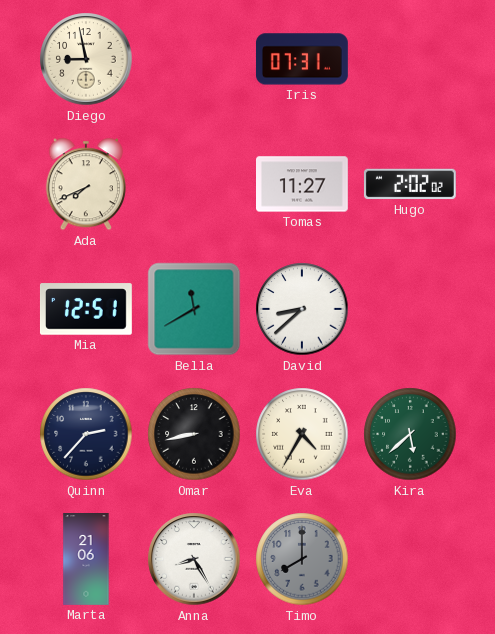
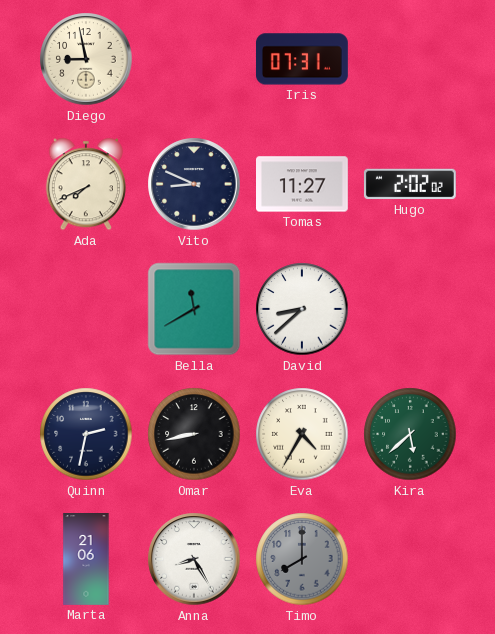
Vito: none -> 8:49
Mia: 12:51 -> none
Quinn: 2:37 -> 2:32
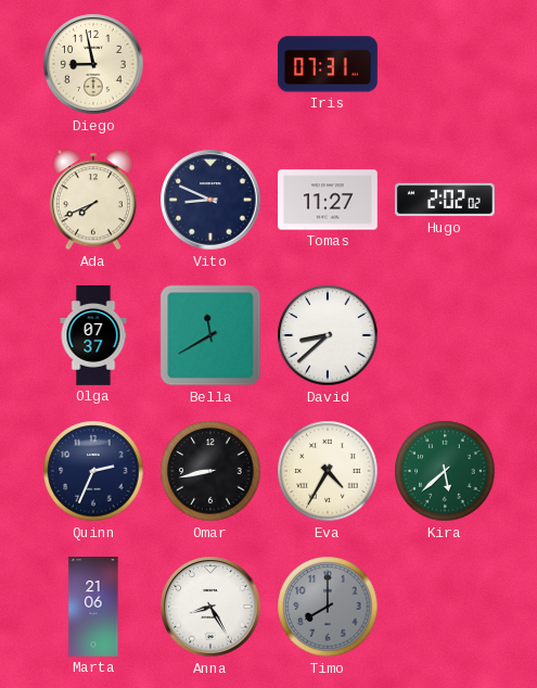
Olga: none -> 07:37
Quinn: 2:32 -> 2:34
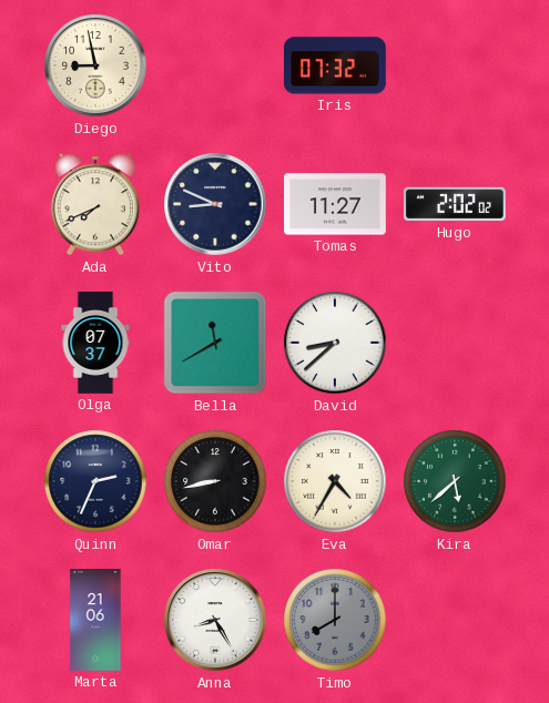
Iris: 07:31 -> 07:32
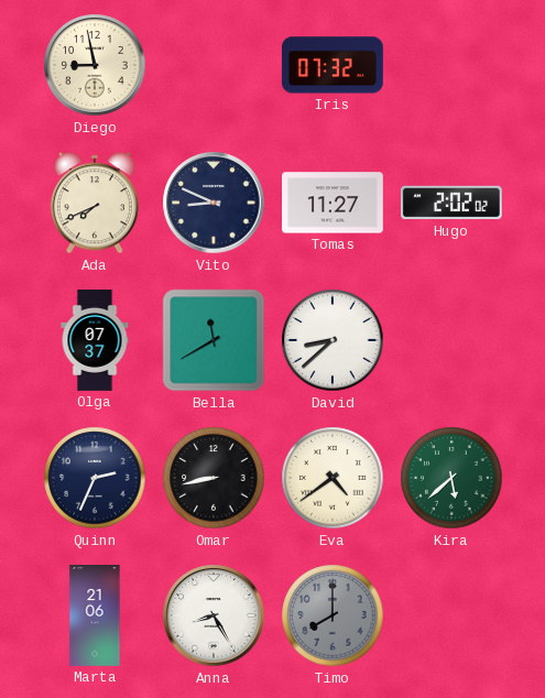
Eva: 4:35 -> 4:39
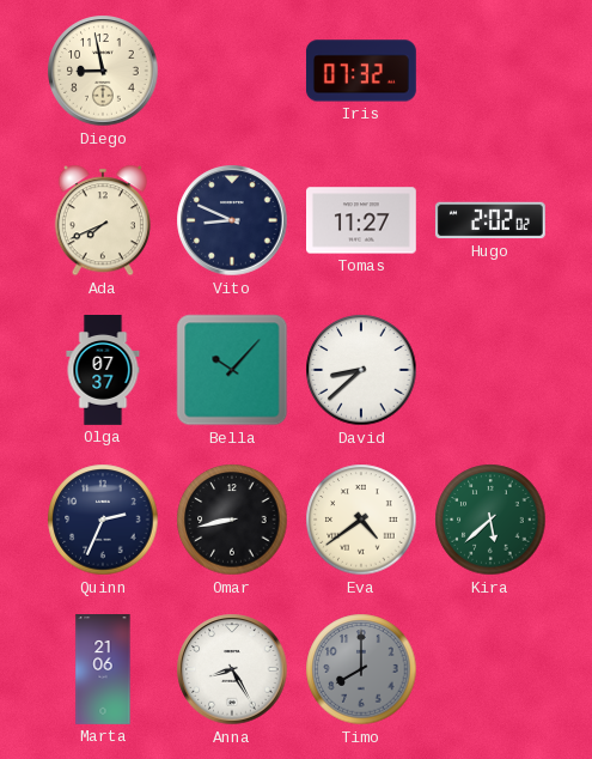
Bella: 11:40 -> 10:07
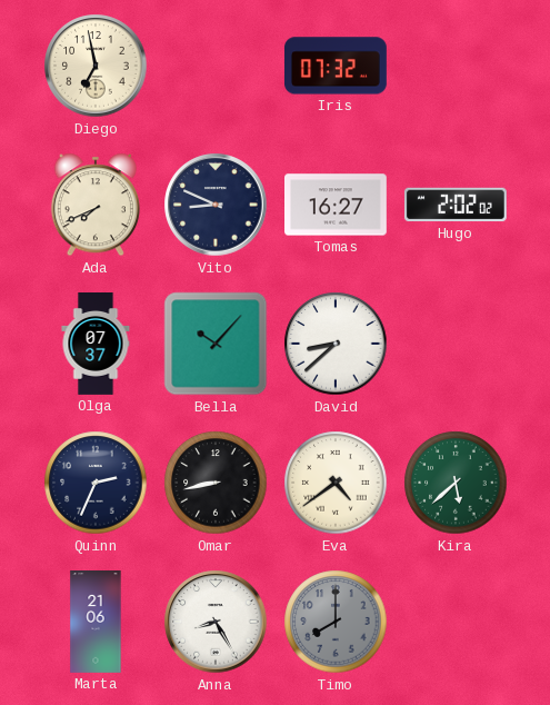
Diego: 8:58 -> 6:58
Tomas: 11:27 -> 16:27
